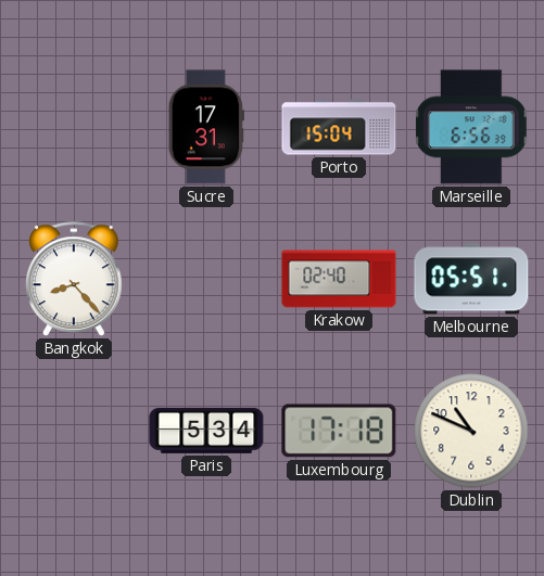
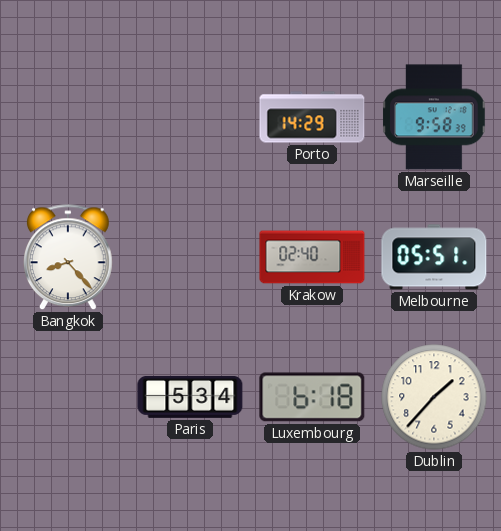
Sucre: 17:31 -> none
Porto: 15:04 -> 14:29
Marseille: 6:56 -> 9:58
Luxembourg: 17:18 -> 6:18
Dublin: 10:49 -> 1:37
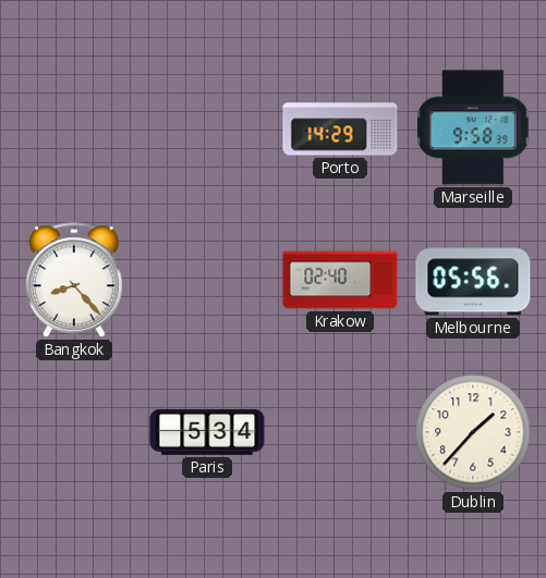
Melbourne: 05:51 -> 05:56
Luxembourg: 6:18 -> none
